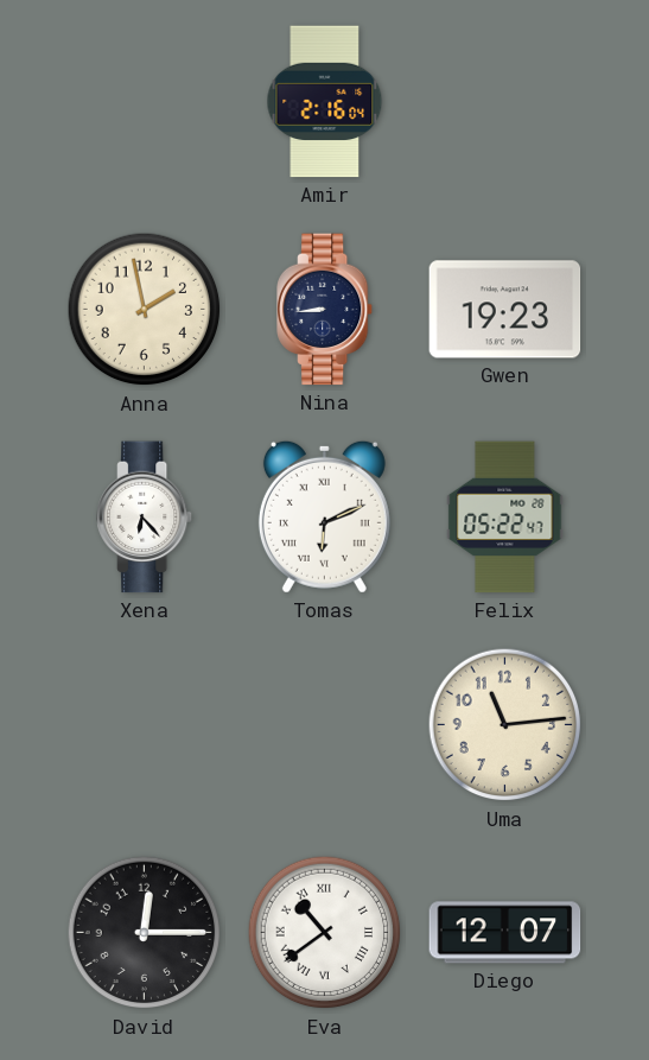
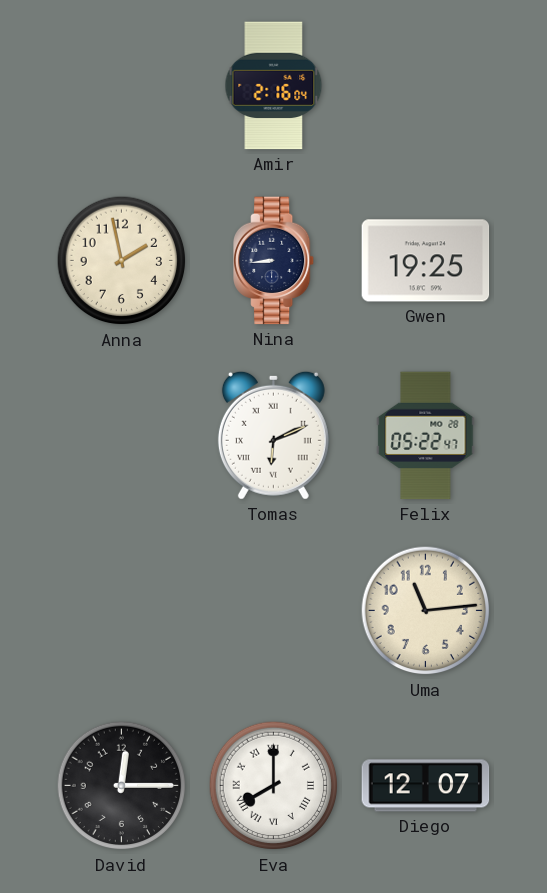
Gwen: 19:23 -> 19:25
Xena: 6:23 -> none
Eva: 10:39 -> 8:00
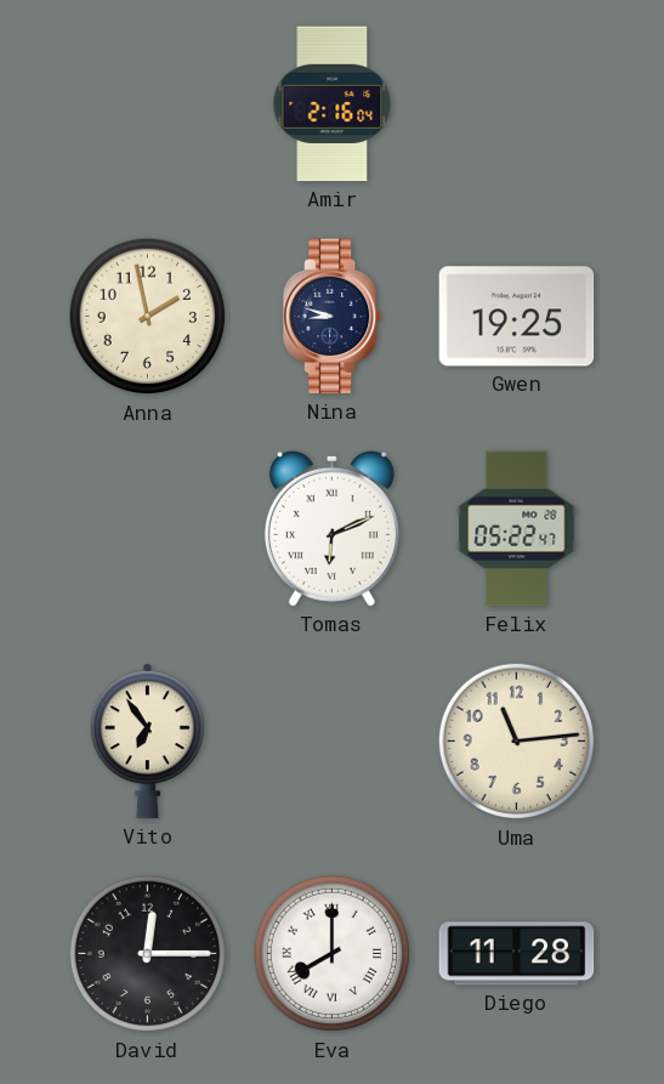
Nina: 8:44 -> 8:48
Vito: none -> 6:54
Diego: 12:07 -> 11:28
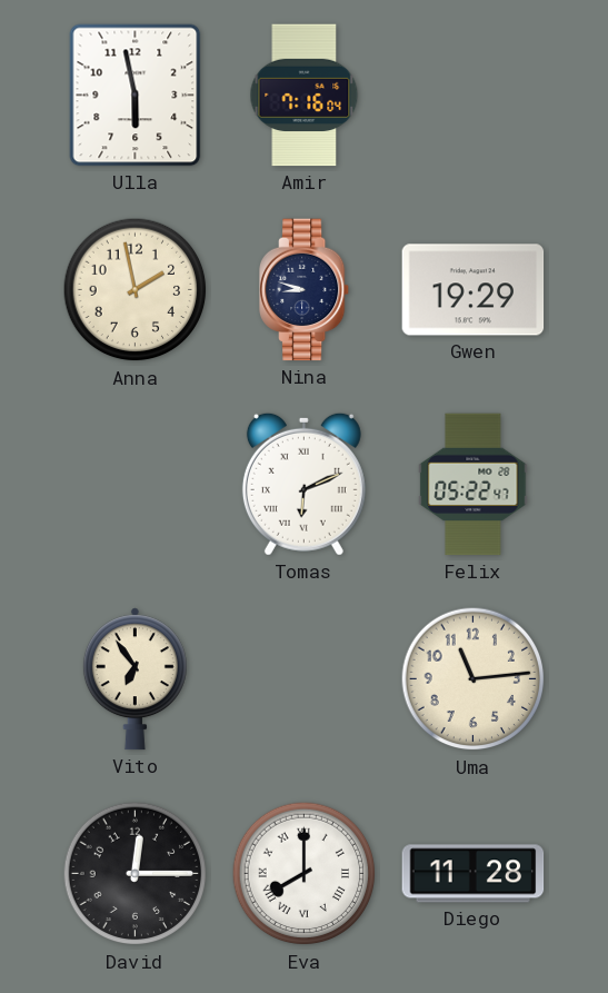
Ulla: none -> 5:58
Amir: 2:16 -> 7:16
Gwen: 19:25 -> 19:29
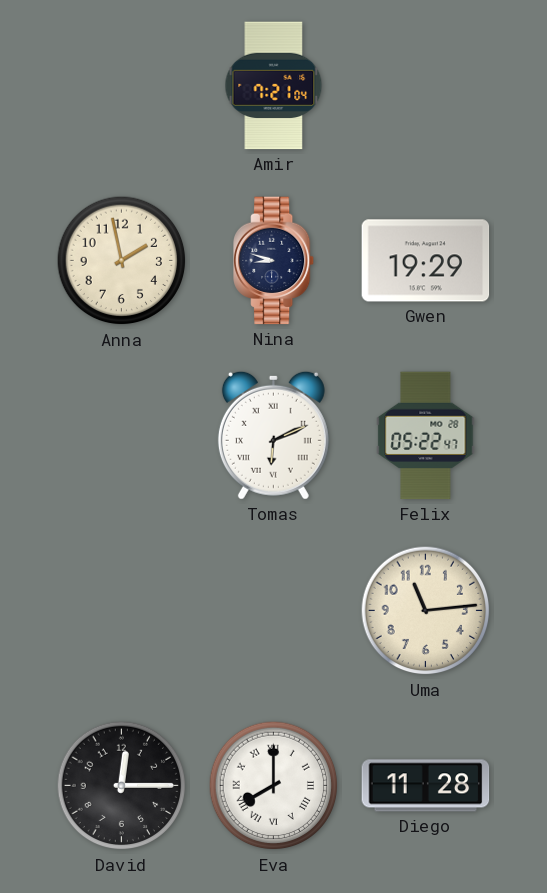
Ulla: 5:58 -> none
Amir: 7:16 -> 7:21
Vito: 6:54 -> none
